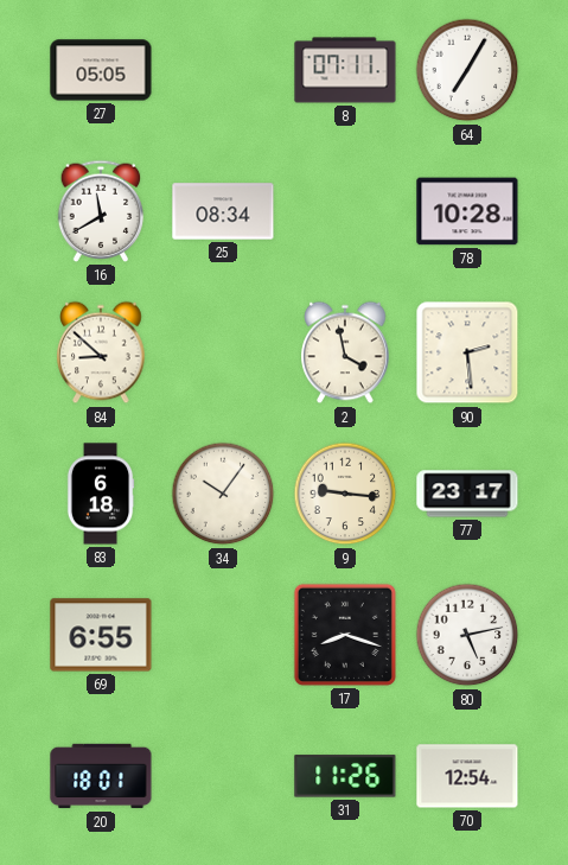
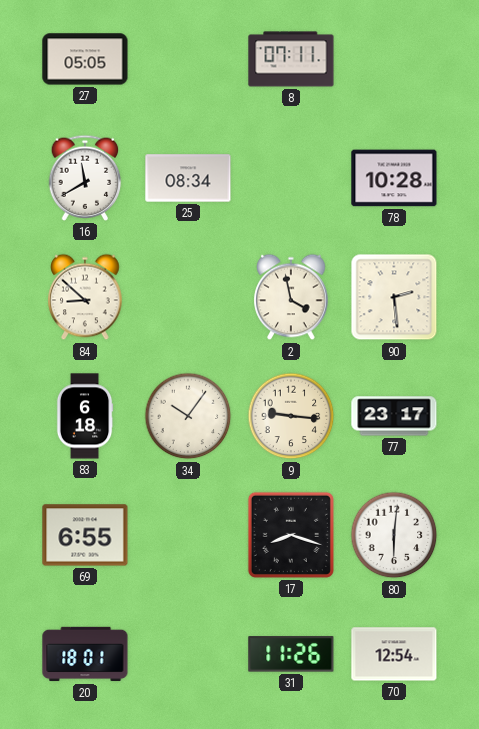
64: 7:05 -> none
80: 5:13 -> 6:01
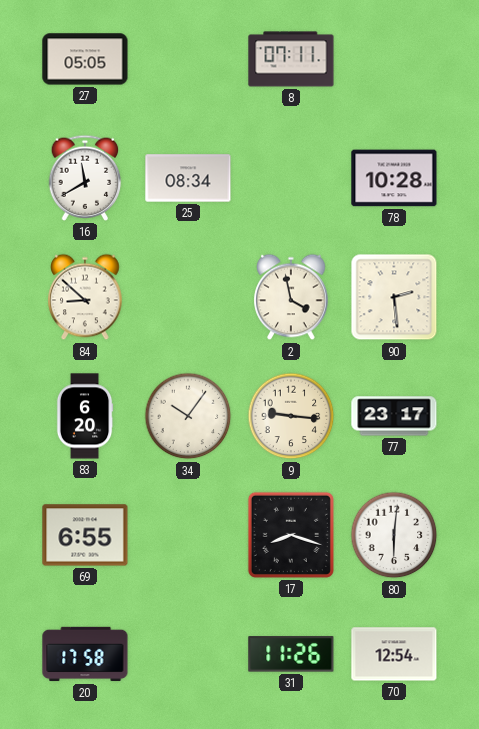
83: 6:18 -> 6:20
20: 18:01 -> 17:58
